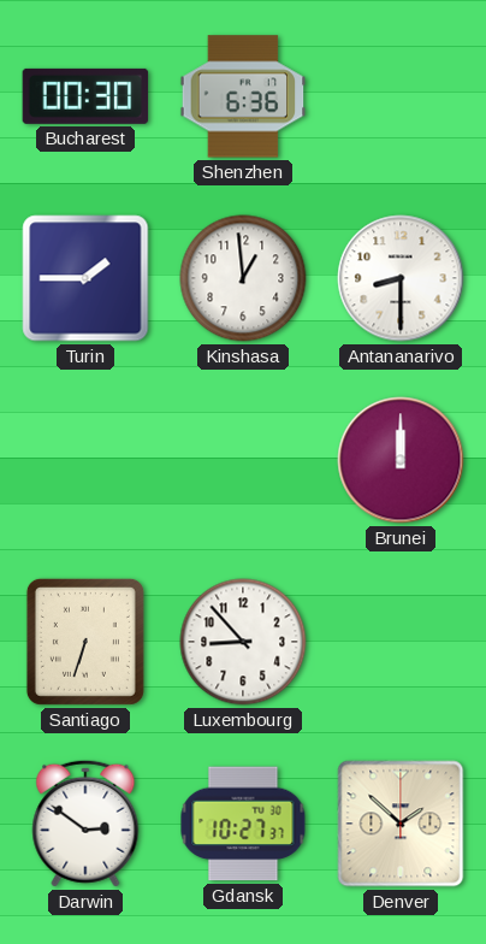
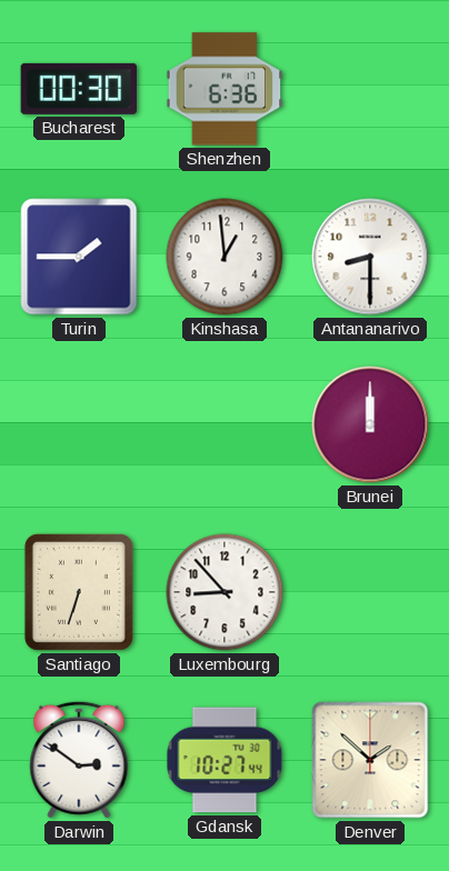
Gdansk: 10:27:37 -> 10:27:44
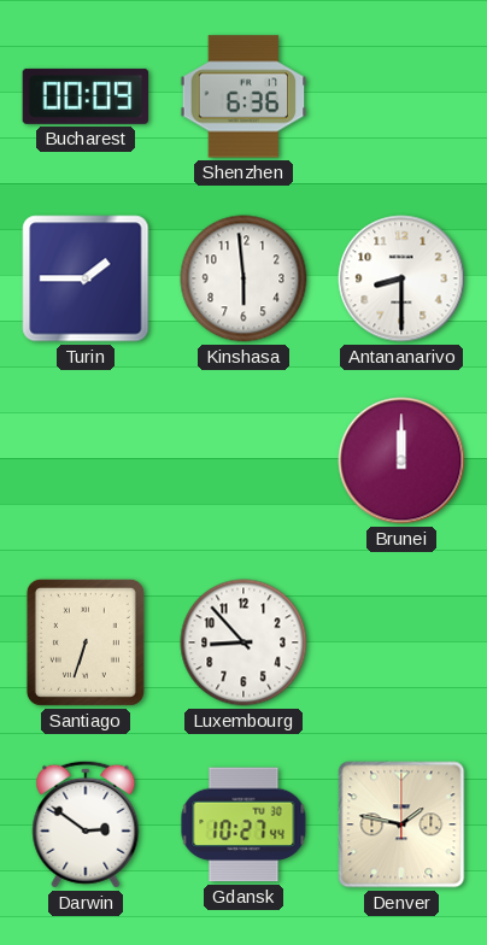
Bucharest: 00:30 -> 00:09
Kinshasa: 12:59 -> 5:59
Denver: 1:52 -> 1:47
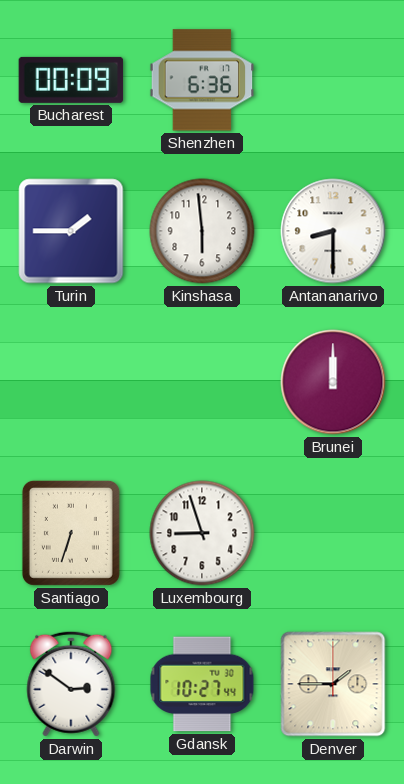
Luxembourg: 8:53 -> 8:57
Denver: 1:47 -> 1:45
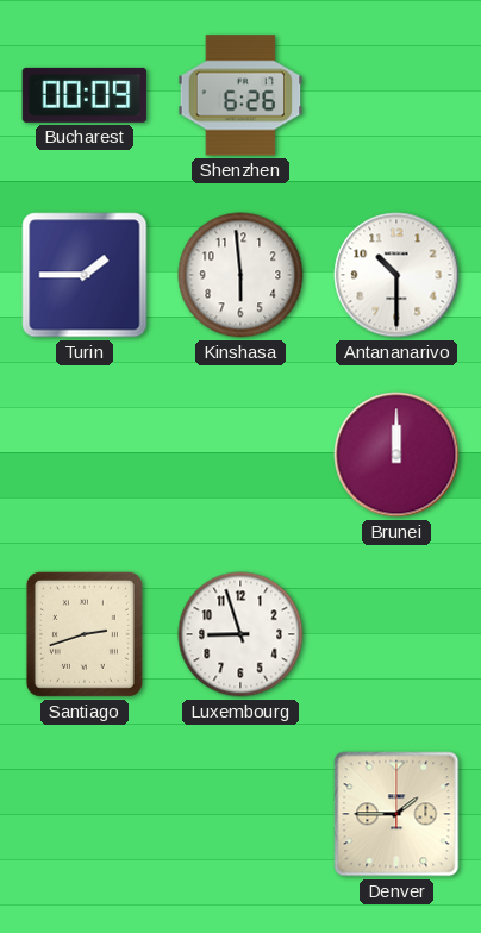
Shenzhen: 6:36 -> 6:26
Antananarivo: 8:30 -> 10:30
Santiago: 6:33 -> 2:42
Darwin: 2:51 -> none
Gdansk: 10:27 -> none
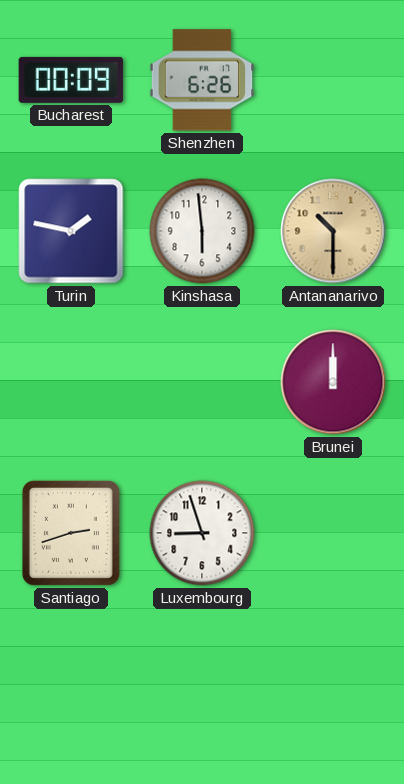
Turin: 1:45 -> 1:47
Antananarivo dial: white -> champagne
Denver: 1:45 -> none
